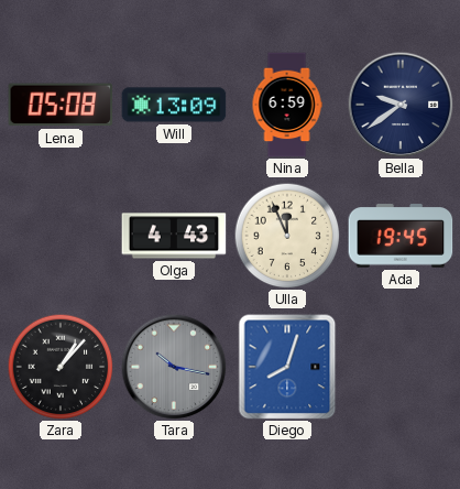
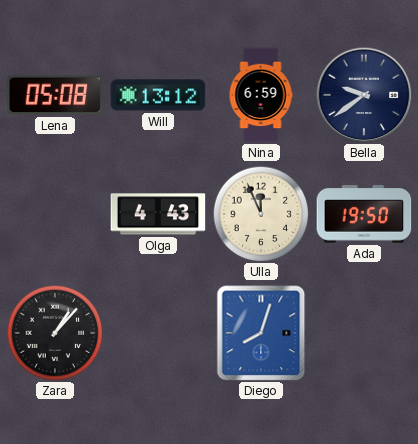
Will: 13:09 -> 13:12
Ada: 19:45 -> 19:50
Tara: 10:17 -> none
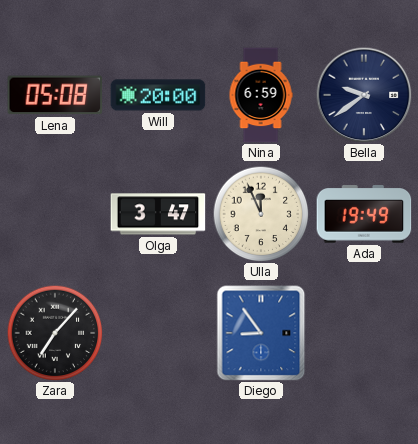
Will: 13:12 -> 20:00
Olga: 4:43 -> 3:47
Ada: 19:50 -> 19:49
Zara: 1:07 -> 7:07
Diego: 8:03 -> 8:54
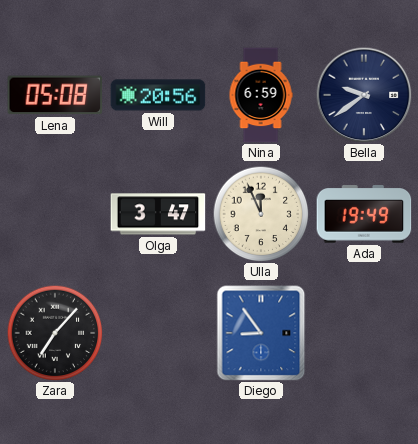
Will: 20:00 -> 20:56
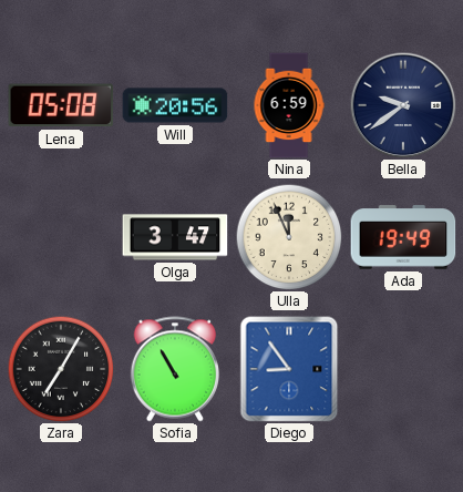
Zara: 7:07 -> 7:05
Sofia: none -> 10:55
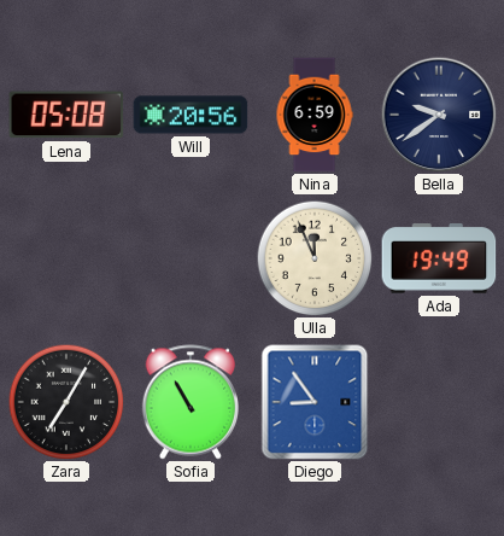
Olga: 3:47 -> none
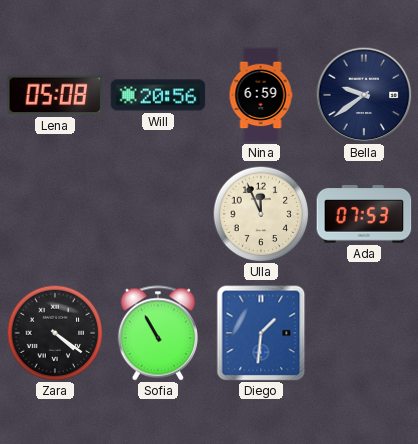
Ada: 19:49 -> 07:53
Zara: 7:05 -> 4:21
Diego: 8:54 -> 1:31
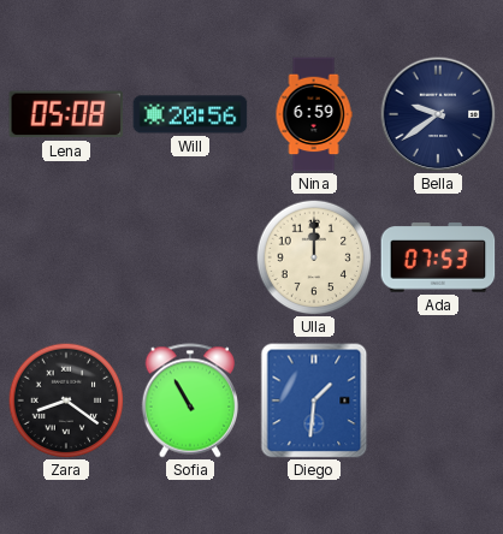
Ulla: 11:56 -> 12:00
Zara: 4:21 -> 8:21
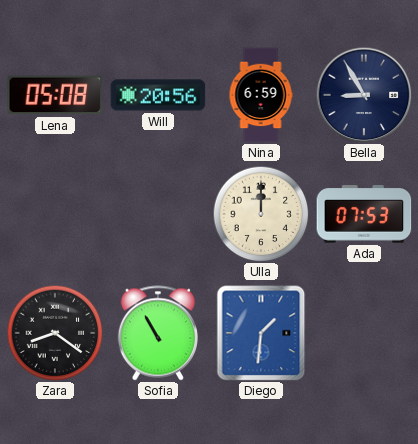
Bella: 9:39 -> 8:55
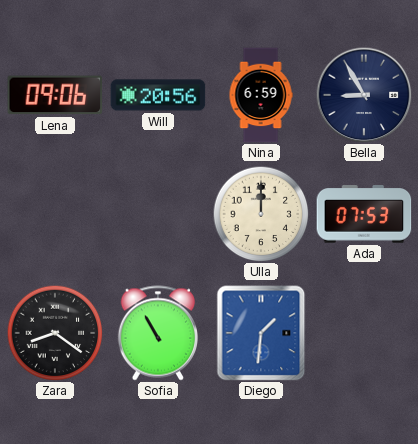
Lena: 05:08 -> 09:06
